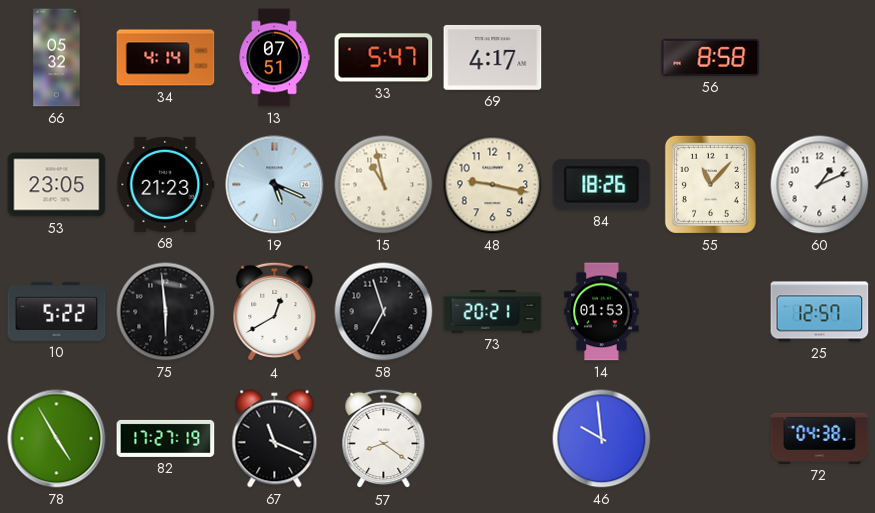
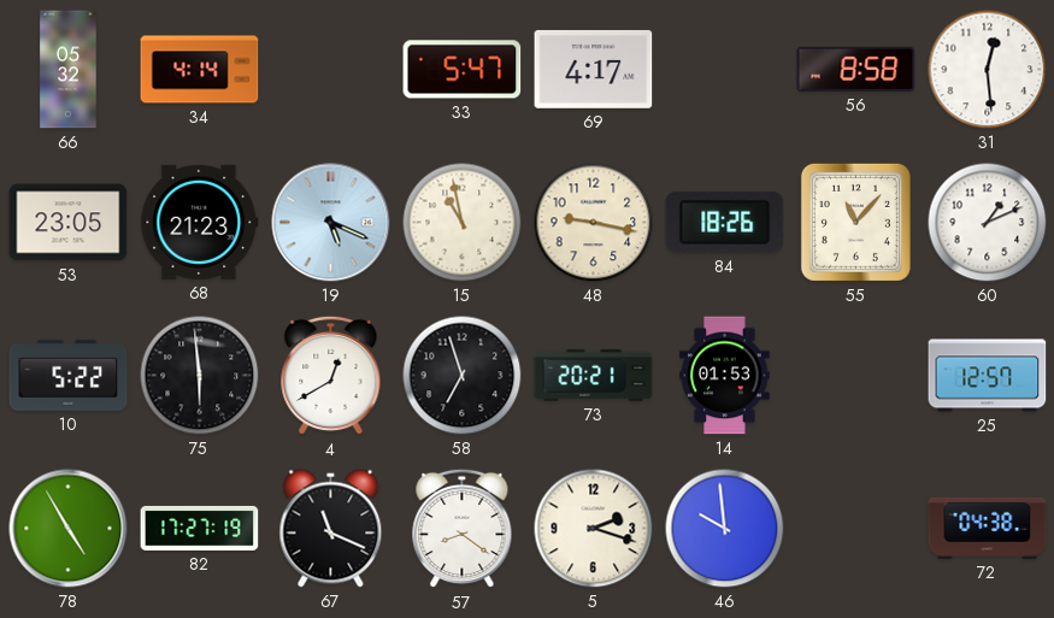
13: 07:51 -> none
31: none -> 12:29
5: none -> 2:18
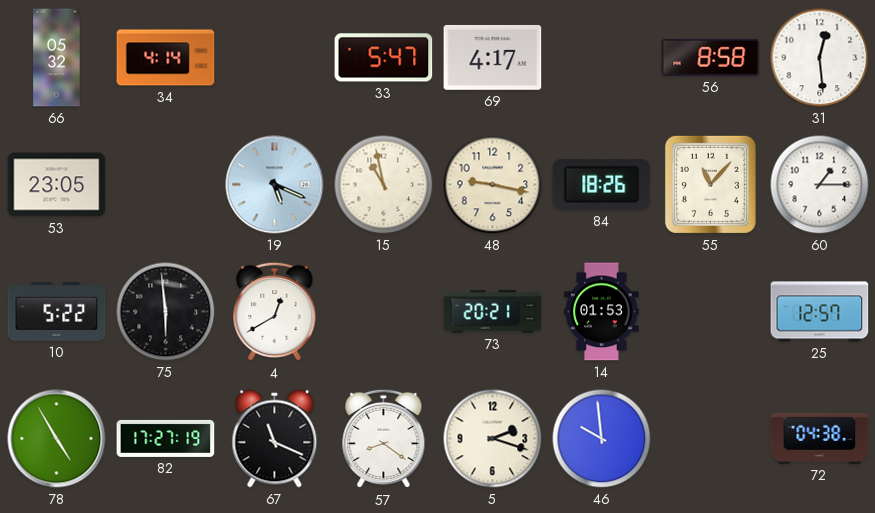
68: 21:23 -> none
60: 1:11 -> 1:15
58: 6:57 -> none
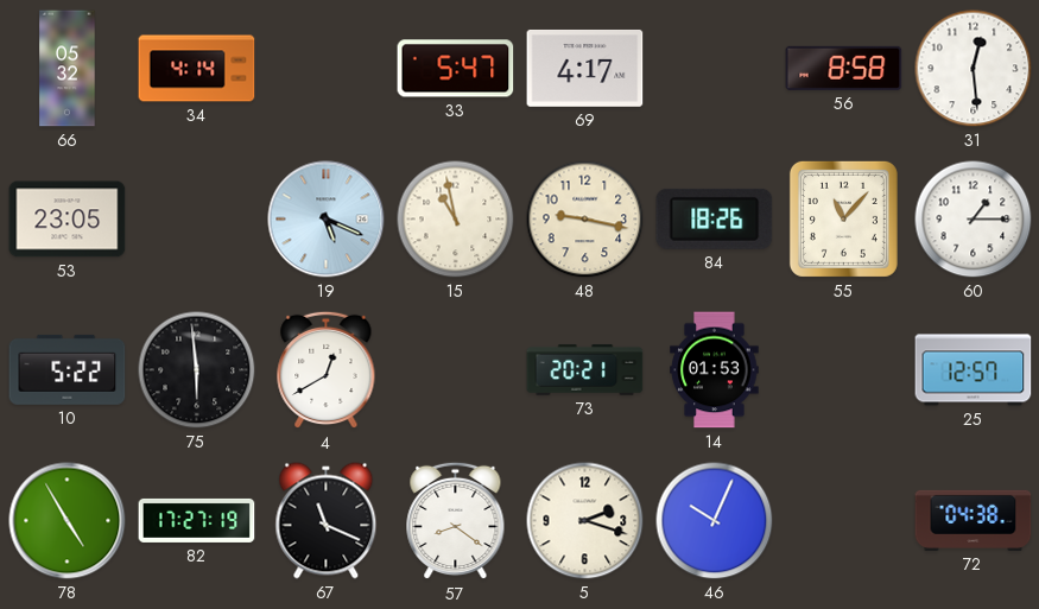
46: 9:59 -> 10:04
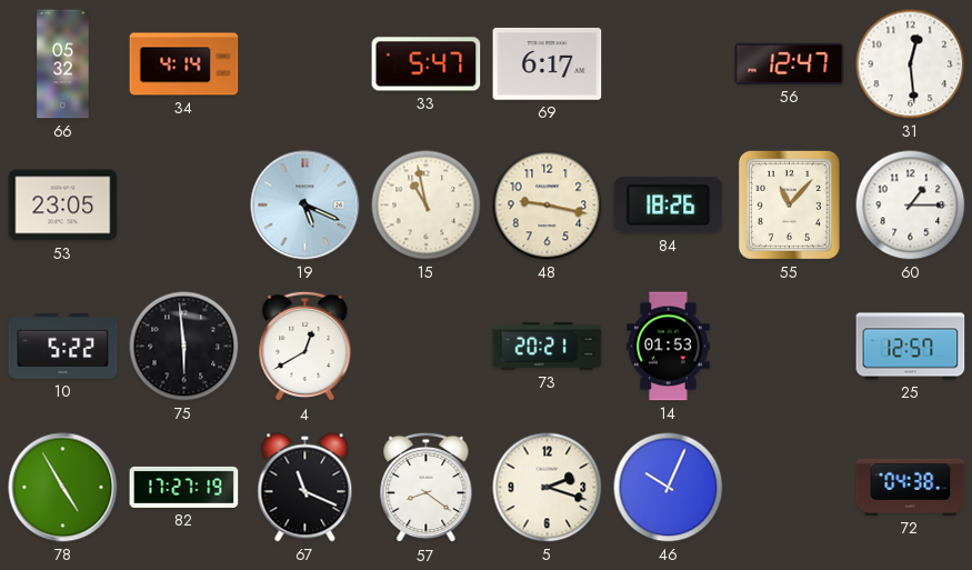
69: 4:17 -> 6:17
56: 8:58 -> 12:47
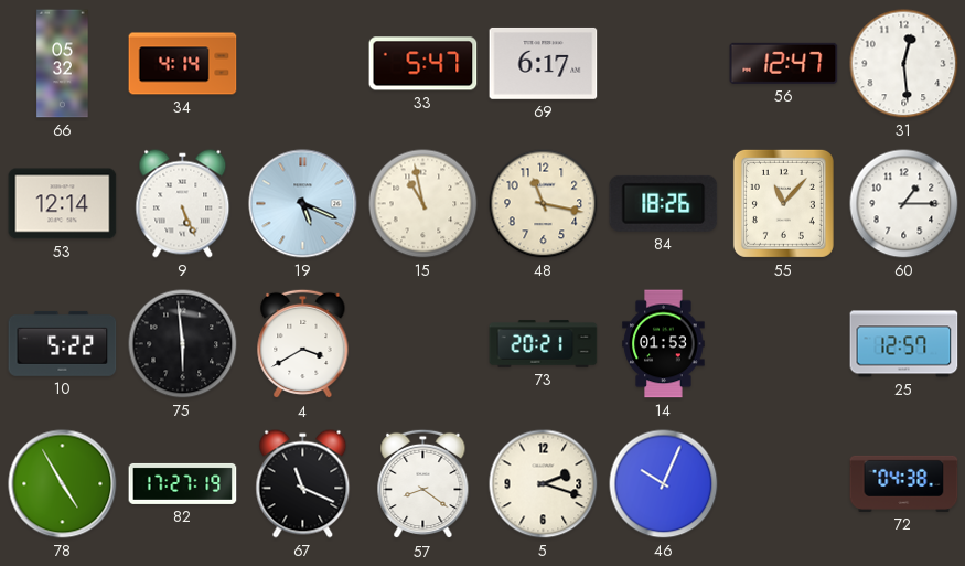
53: 23:05 -> 12:14
9: none -> 5:26
48: 9:17 -> 11:17
4: 12:40 -> 3:40
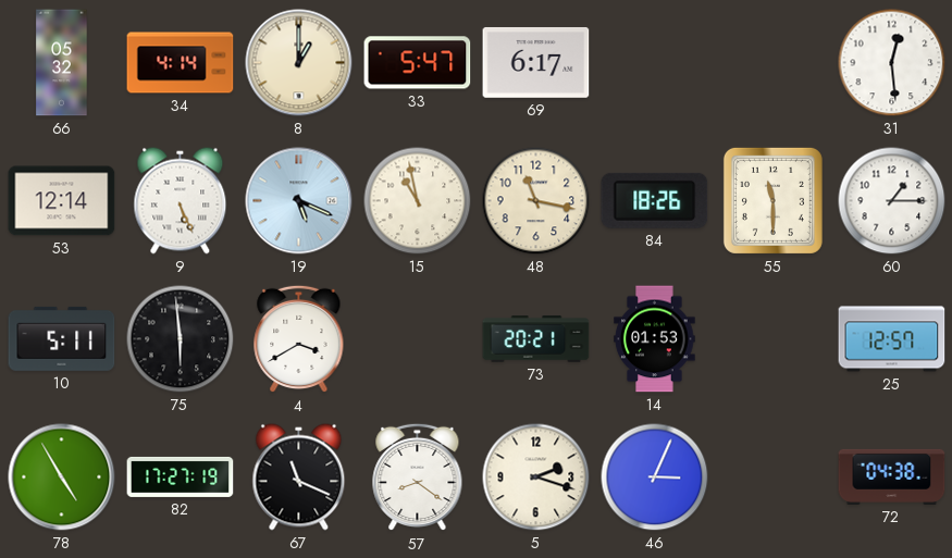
8: none -> 1:00
56: 12:47 -> none
55: 11:07 -> 11:30
10: 5:22 -> 5:11
46: 10:04 -> 3:04
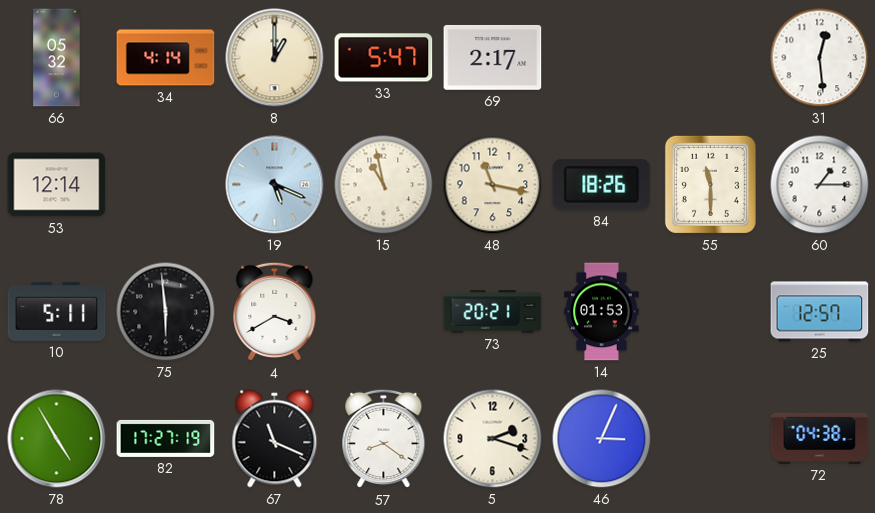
69: 6:17 -> 2:17
9: 5:26 -> none
